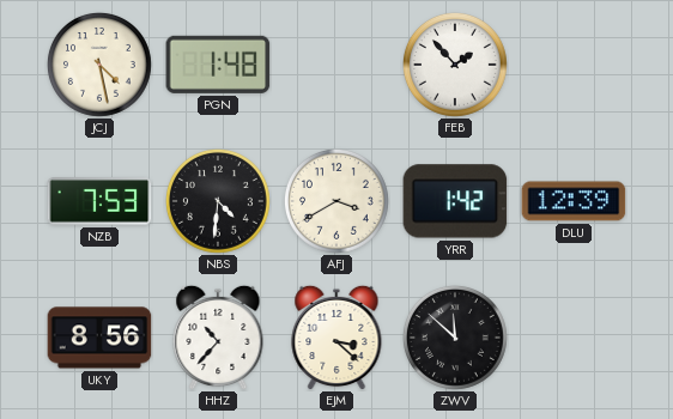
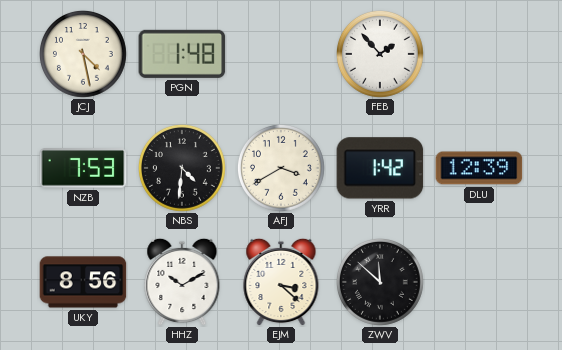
HHZ: 10:37 -> 10:10
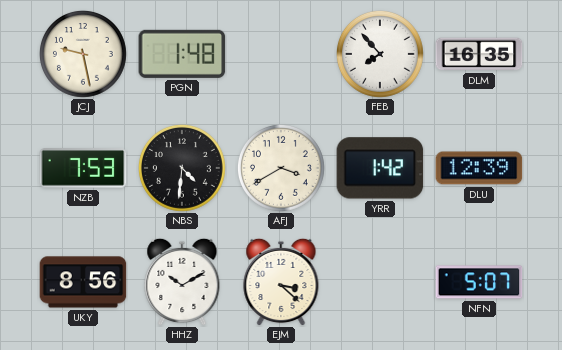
JCJ: 4:28 -> 9:28
FEB: 1:53 -> 7:53
DLM: none -> 16:35
ZWV: 11:52 -> none
NFN: none -> 5:07
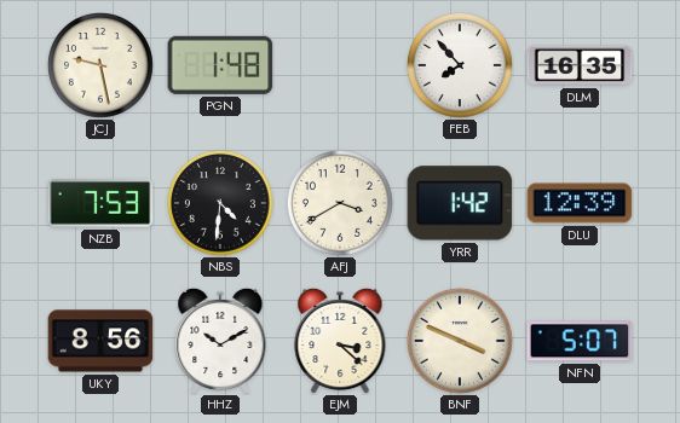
BNF: none -> 3:49
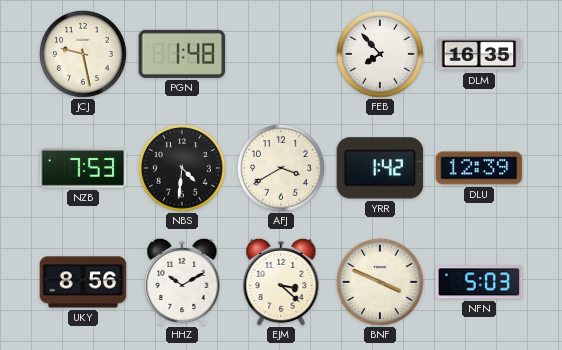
NFN: 5:07 -> 5:03
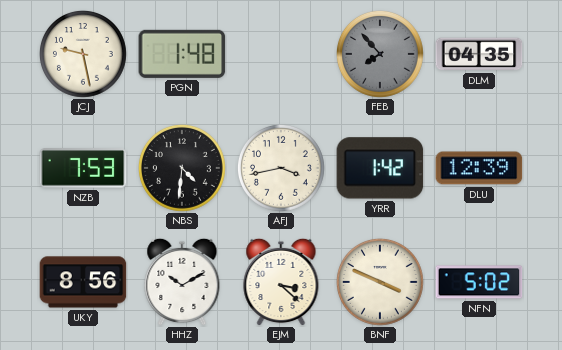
FEB dial: white -> grey
DLM: 16:35 -> 04:35
AFJ: 3:40 -> 3:43
NFN: 5:03 -> 5:02
